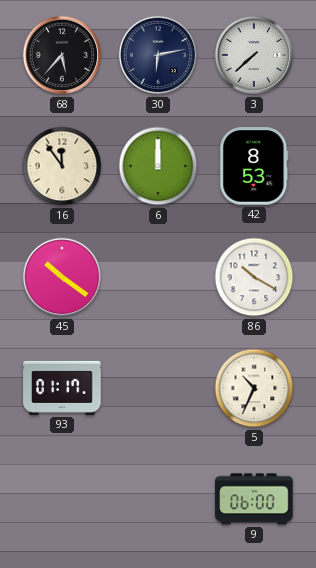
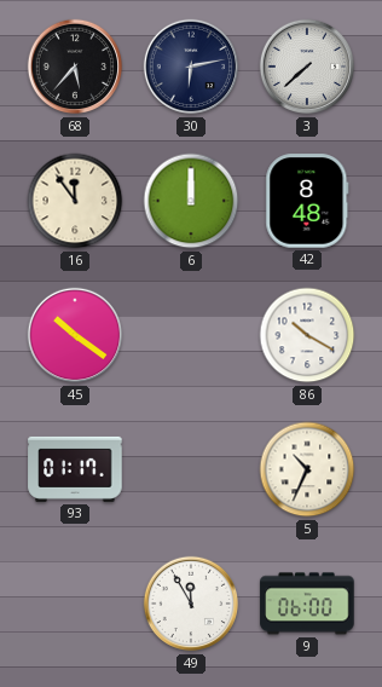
42: 8:53 -> 8:48
49: none -> 11:55
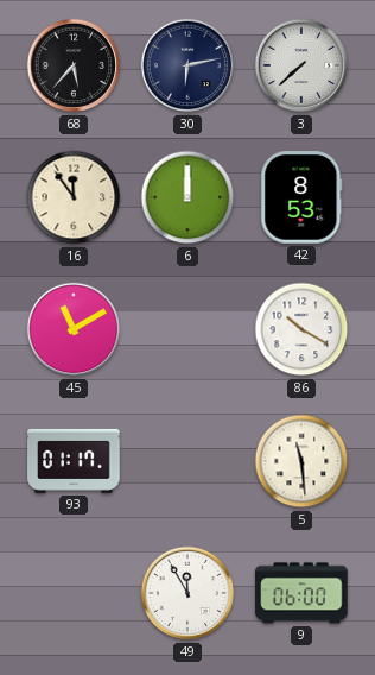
42: 8:48 -> 8:53
45: 10:21 -> 11:10
5: 10:34 -> 11:29
